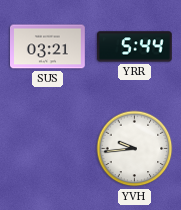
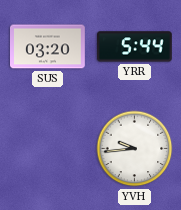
SUS: 03:21 -> 03:20
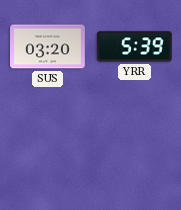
YRR: 5:44 -> 5:39
YVH: 9:44 -> none
